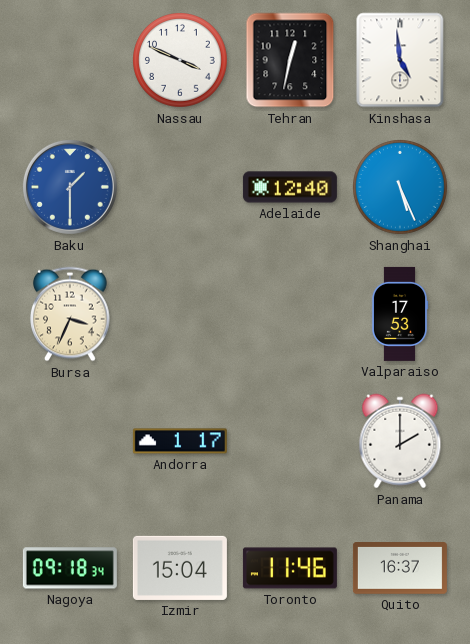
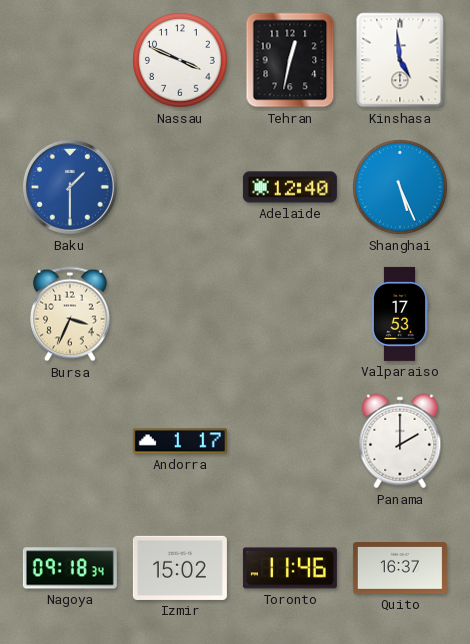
Izmir: 15:04 -> 15:02
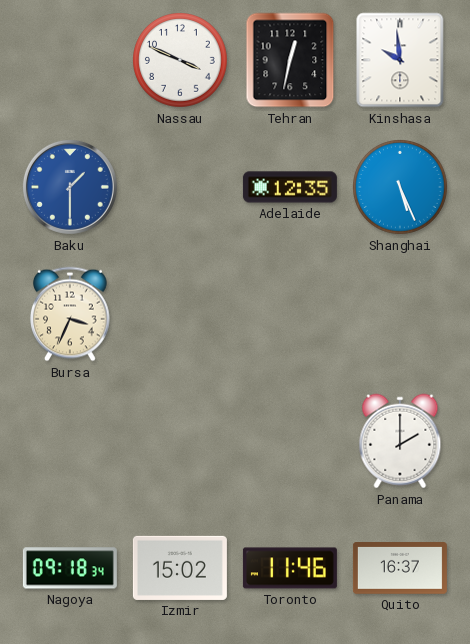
Kinshasa: 4:59 -> 9:59
Adelaide: 12:40 -> 12:35
Valparaiso: 17:53 -> none
Andorra: 1:17 -> none
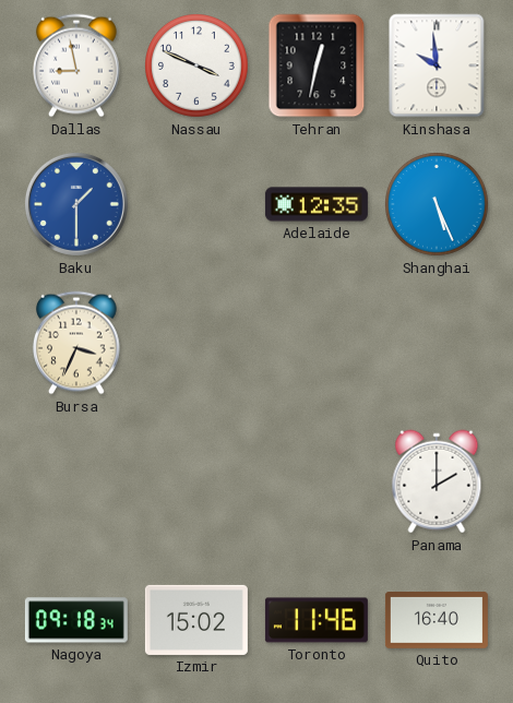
Dallas: none -> 8:58
Quito: 16:37 -> 16:40
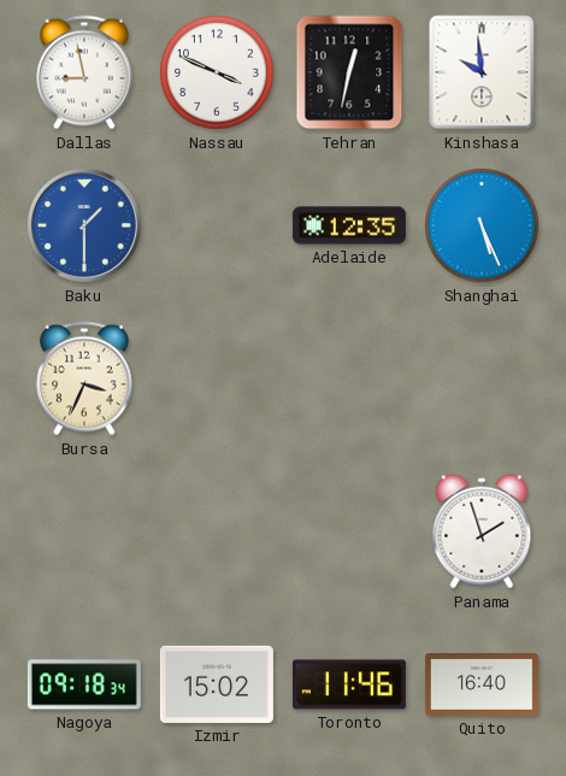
Panama: 2:00 -> 1:57
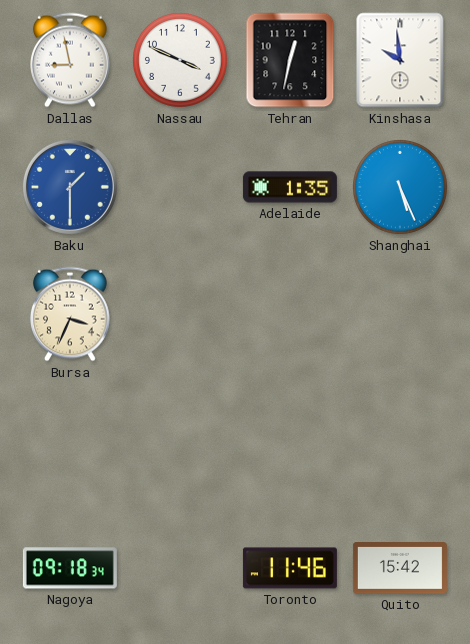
Adelaide: 12:35 -> 1:35
Panama: 1:57 -> none
Izmir: 15:02 -> none
Quito: 16:40 -> 15:42
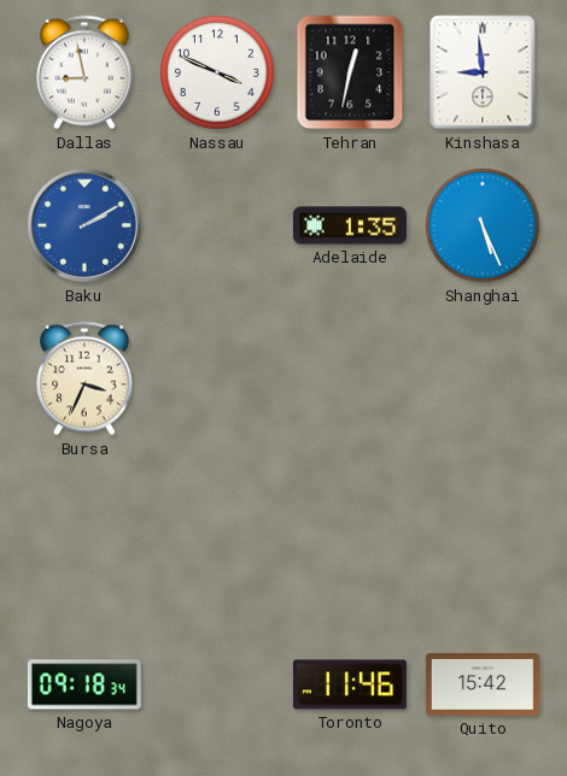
Kinshasa: 9:59 -> 8:59
Baku: 1:30 -> 2:10
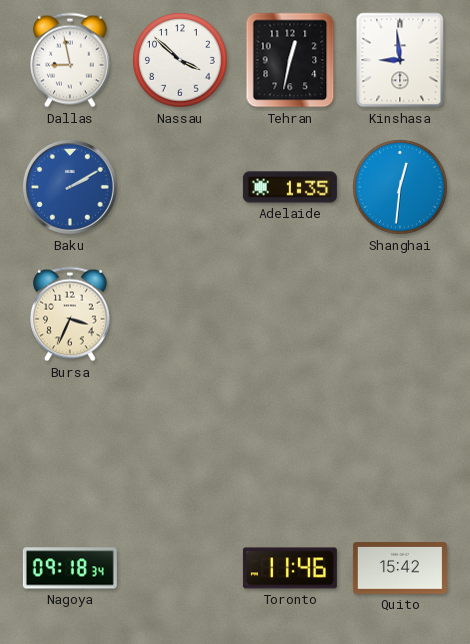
Nassau: 3:49 -> 3:52
Shanghai: 5:26 -> 12:31
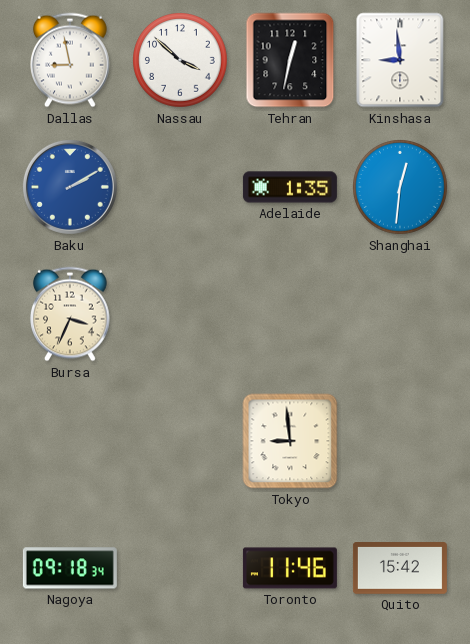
Tokyo: none -> 8:59
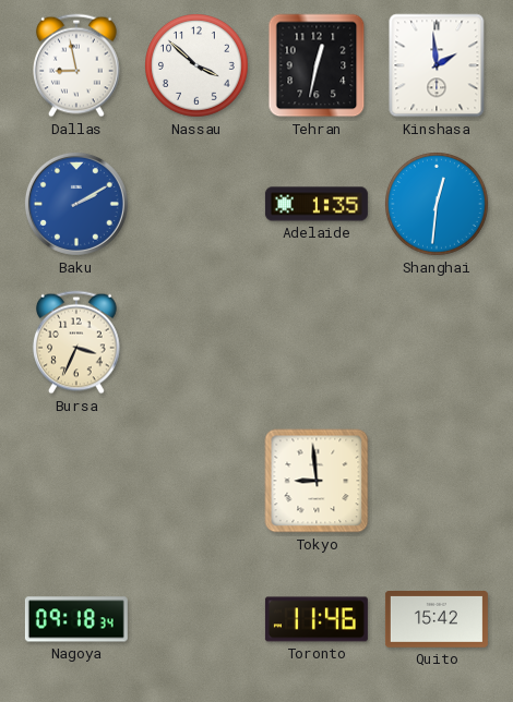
Kinshasa: 8:59 -> 1:59
